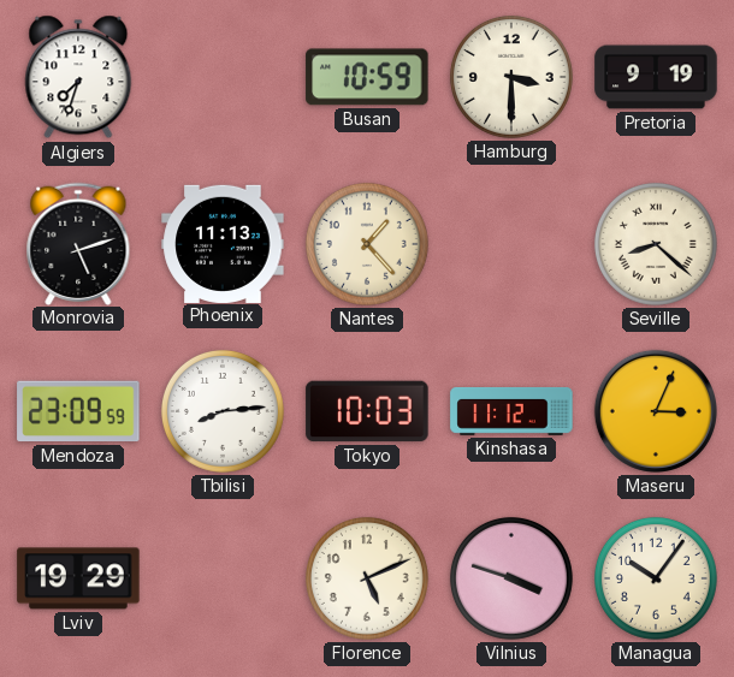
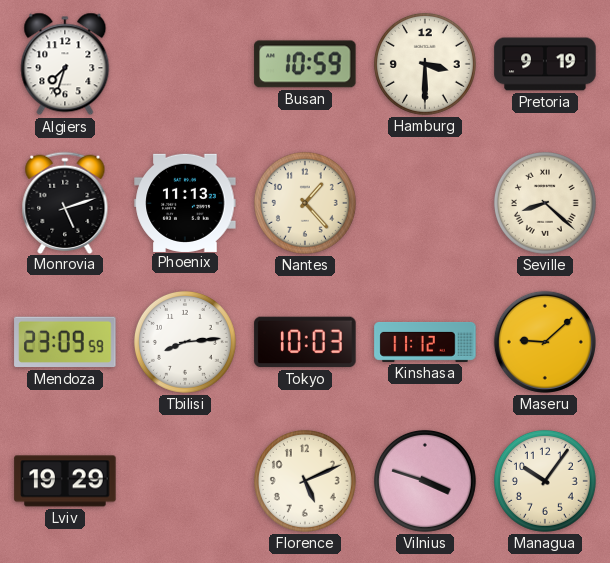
Maseru: 3:04 -> 9:08
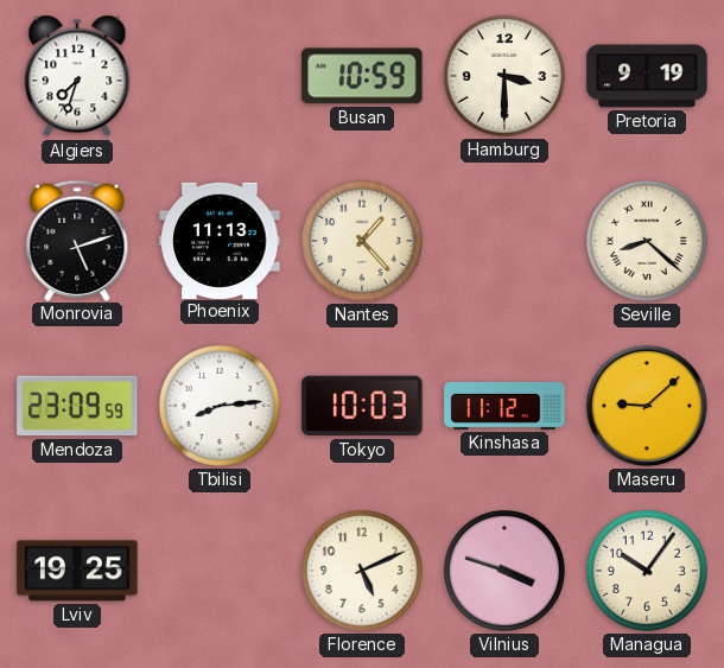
Lviv: 19:29 -> 19:25
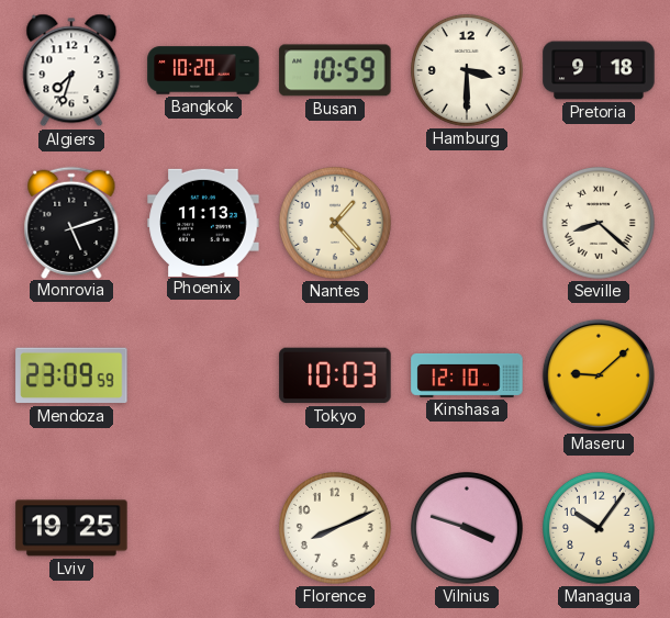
Bangkok: none -> 10:20
Pretoria: 9:19 -> 9:18
Tbilisi: 8:14 -> none
Kinshasa: 11:12 -> 12:10
Florence: 5:11 -> 8:11
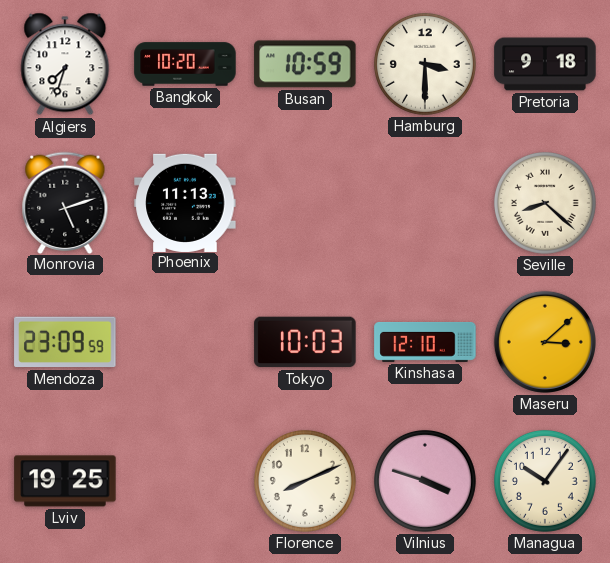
Nantes: 1:23 -> none
Maseru: 9:08 -> 3:08
